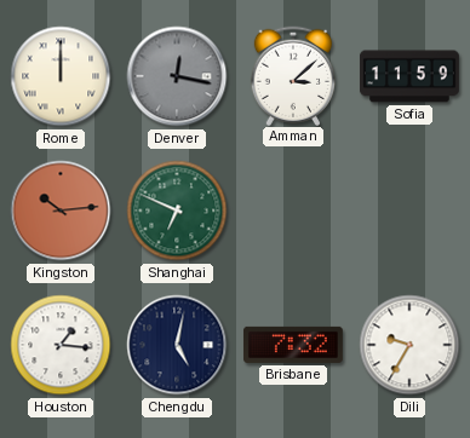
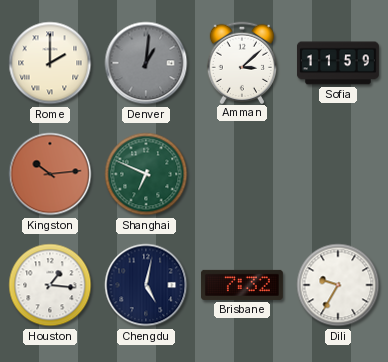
Rome: 12:00 -> 2:00
Denver: 12:17 -> 1:01
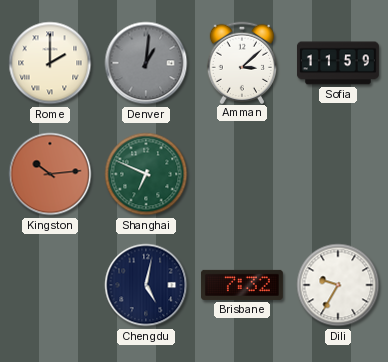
Houston: 1:16 -> none
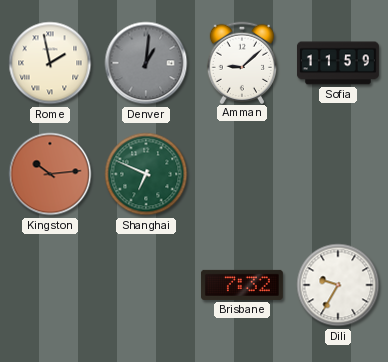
Rome: 2:00 -> 1:58
Amman: 3:08 -> 9:08
Chengdu: 5:02 -> none
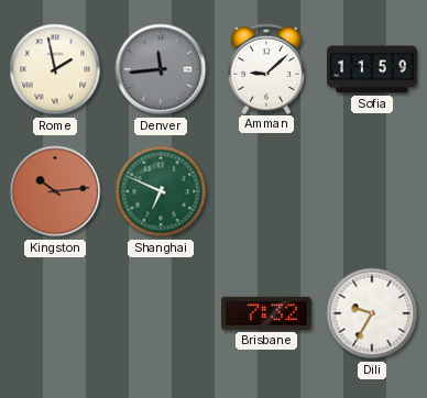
Denver: 1:01 -> 11:44
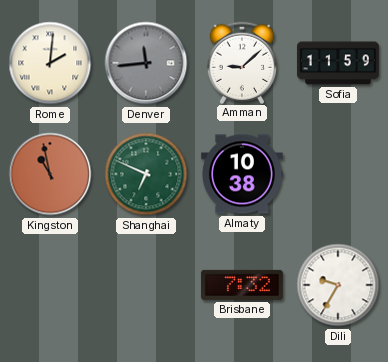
Rome: 1:58 -> 2:01
Kingston: 10:14 -> 10:58
Almaty: none -> 10:38
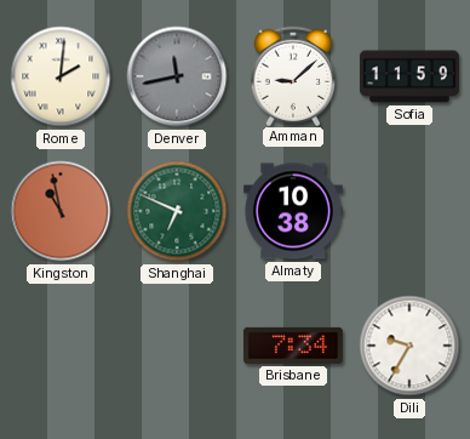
Denver: 11:44 -> 11:43
Brisbane: 7:32 -> 7:34
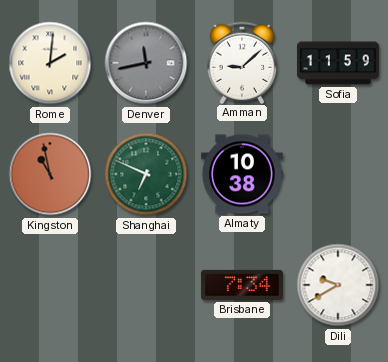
Dili: 9:35 -> 9:40
